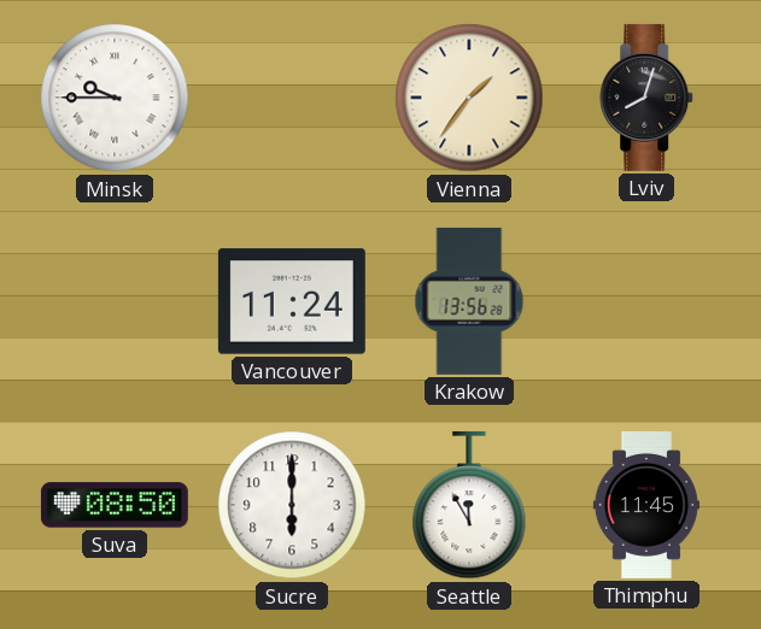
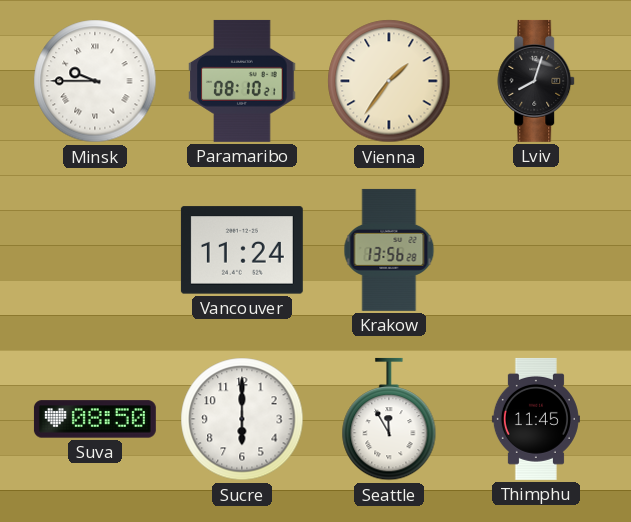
Paramaribo: none -> 08:10
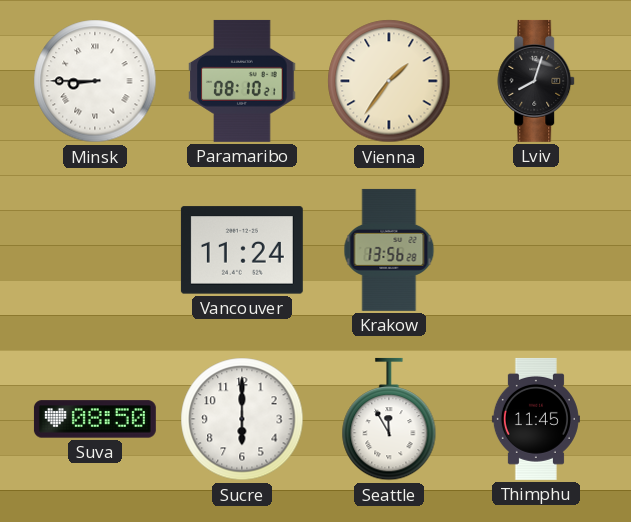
Minsk: 9:45 -> 8:45
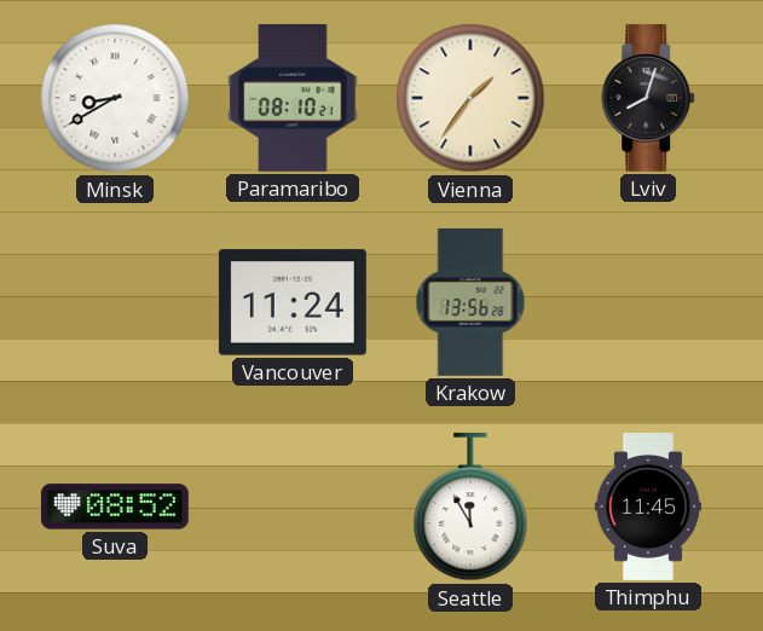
Minsk: 8:45 -> 8:40
Suva: 08:50 -> 08:52
Sucre: 6:00 -> none
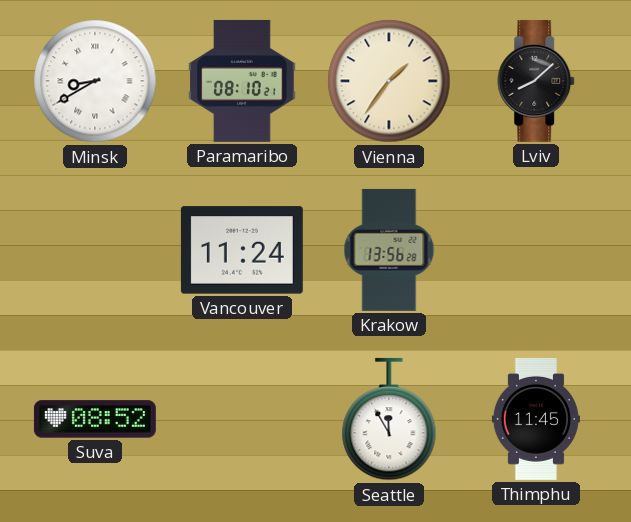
Lviv: 8:03 -> 8:08
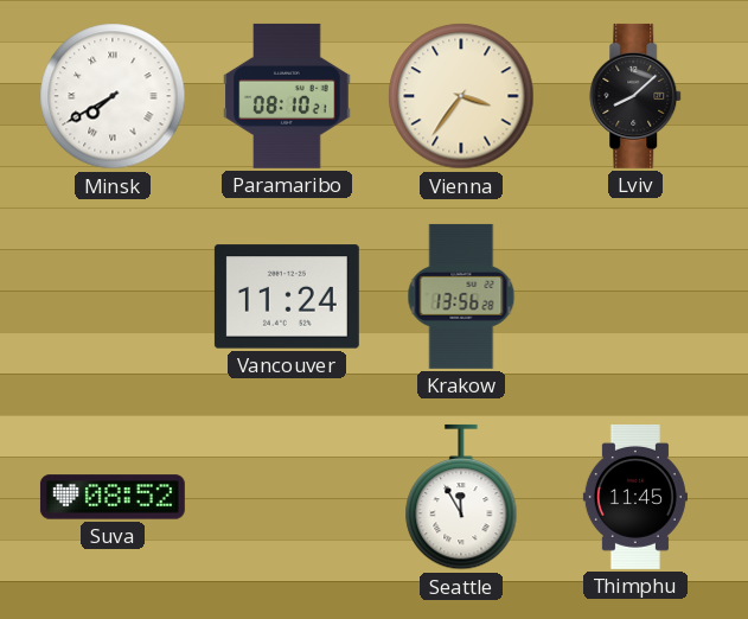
Minsk: 8:40 -> 7:40
Vienna: 1:36 -> 3:36
